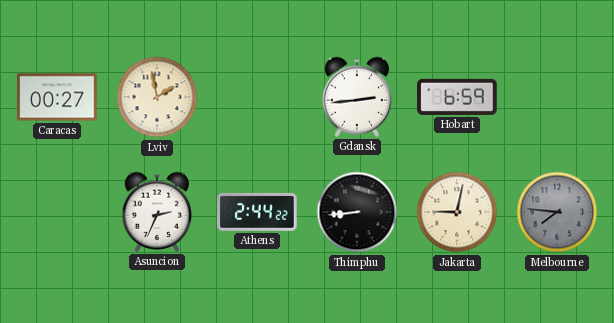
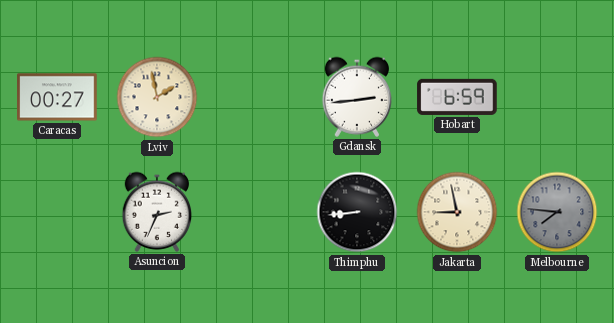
Athens: 2:44 -> none
Jakarta: 9:02 -> 8:58
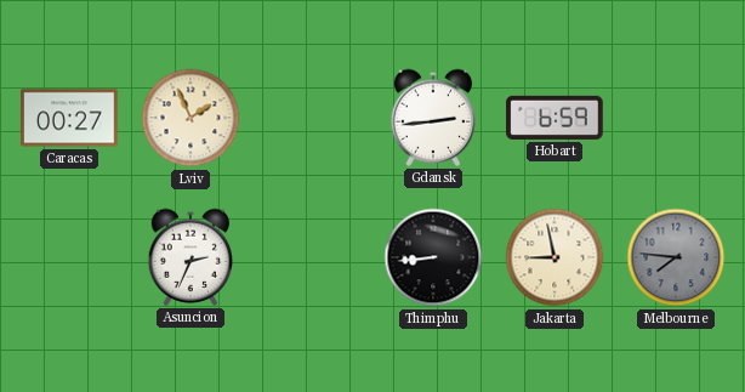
Lviv: 1:58 -> 1:56
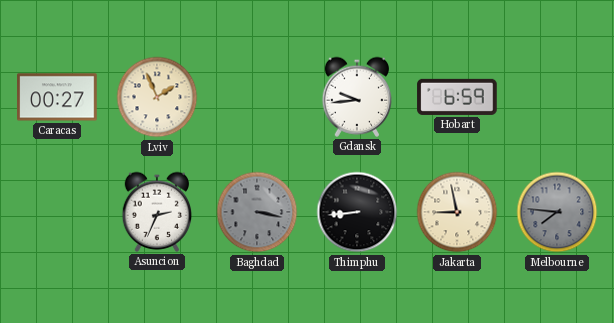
Gdansk: 2:44 -> 9:44
Baghdad: none -> 3:17
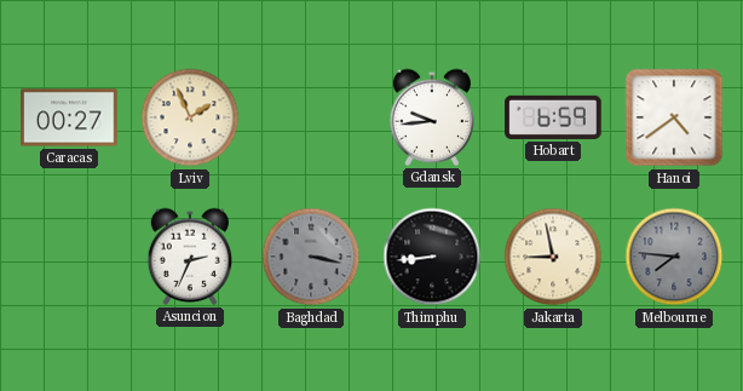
Hanoi: none -> 4:39
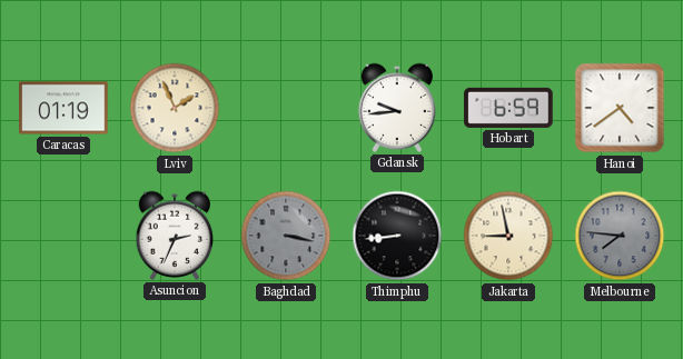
Caracas: 00:27 -> 01:19
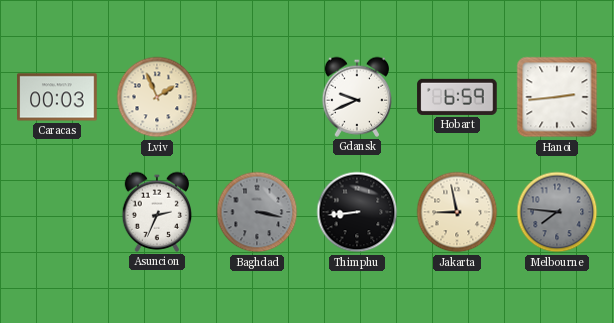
Caracas: 01:19 -> 00:03
Gdansk: 9:44 -> 9:41
Hanoi: 4:39 -> 2:44
